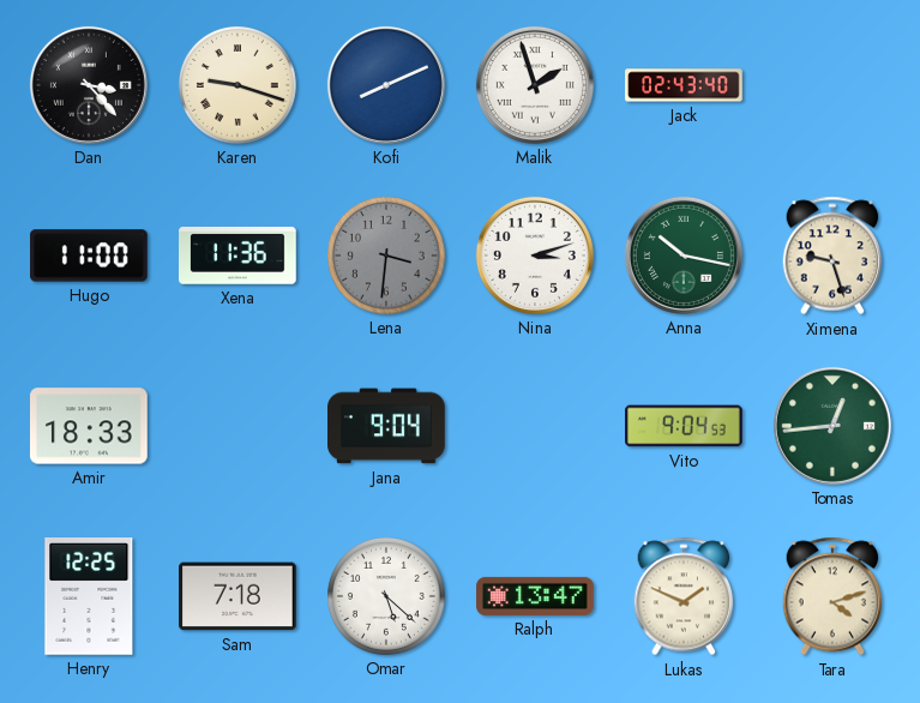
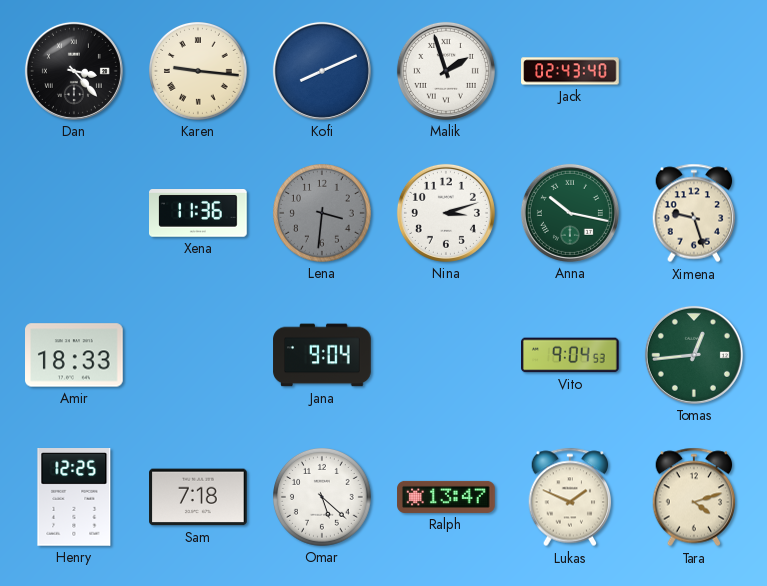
Karen: 9:18 -> 9:16
Hugo: 11:00 -> none
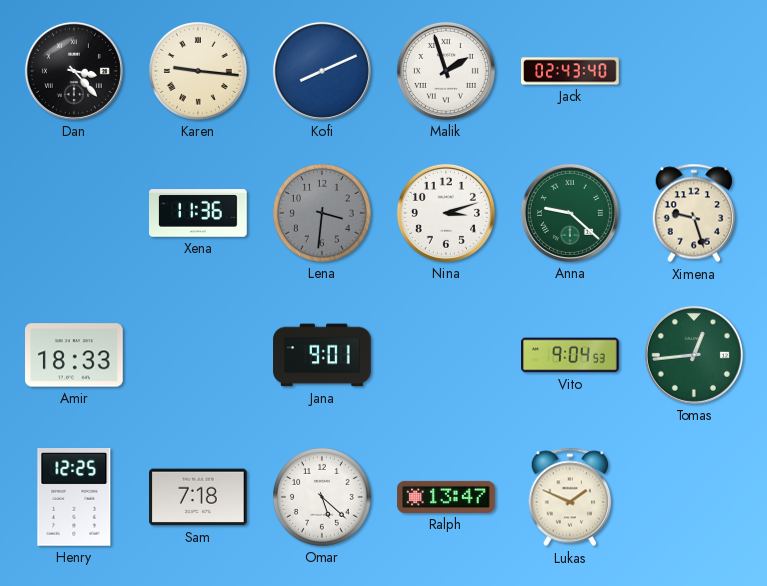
Anna: 10:17 -> 9:22
Jana: 9:04 -> 9:01
Tara: 4:12 -> none
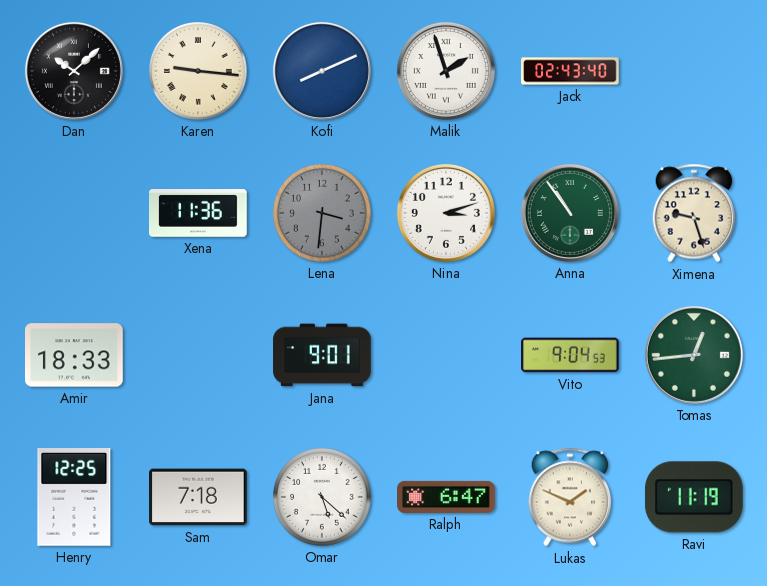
Dan: 3:23 -> 10:08
Anna: 9:22 -> 10:54
Ralph: 13:47 -> 6:47
Ravi: none -> 11:19
